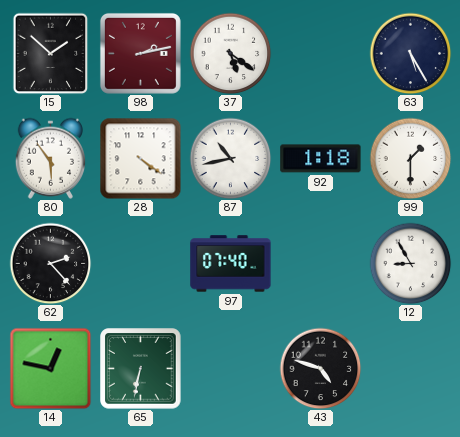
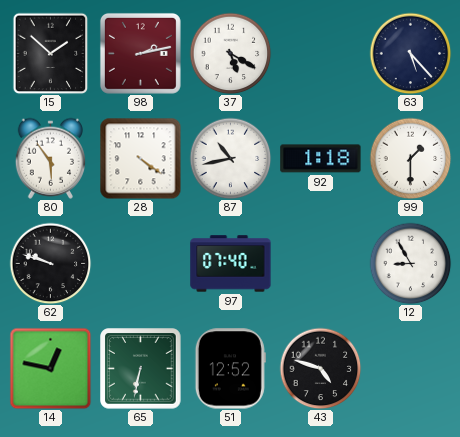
37: 5:21 -> 5:20
63: 5:25 -> 5:23
62: 2:23 -> 9:48
51: none -> 12:52
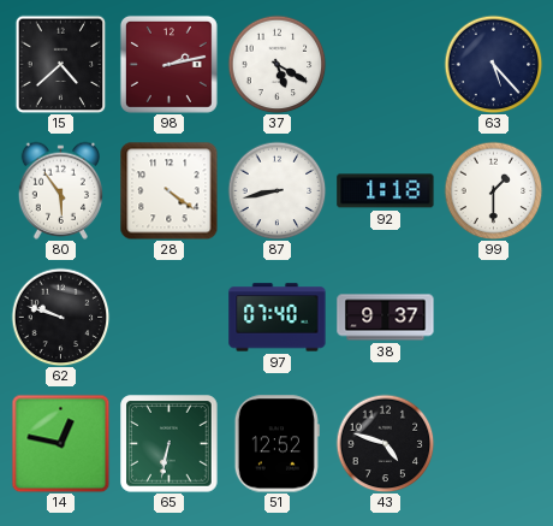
15: 1:52 -> 4:38
87: 10:43 -> 8:43
38: none -> 9:37
12: 8:55 -> none
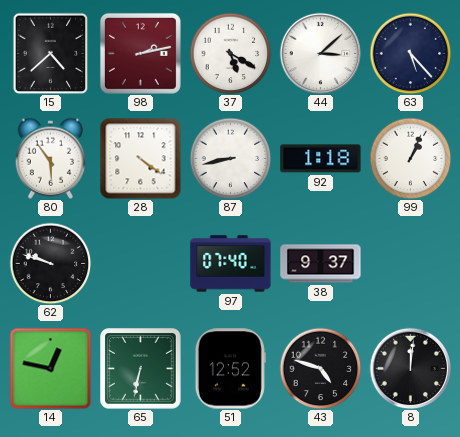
44: none -> 3:08
99: 1:30 -> 1:04
8: none -> 12:01
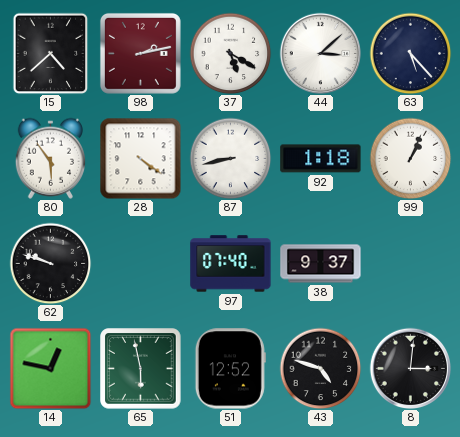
65: 6:32 -> 5:58
8: 12:01 -> 3:01
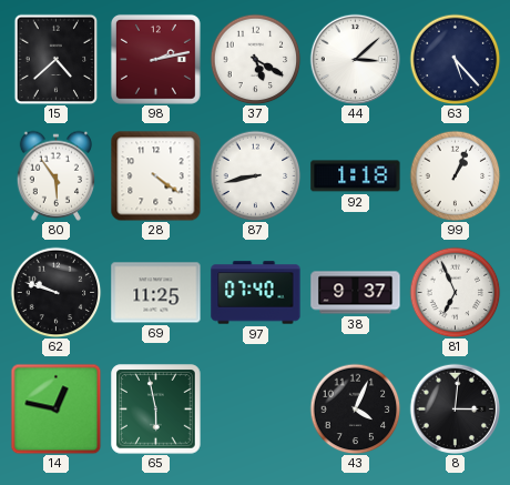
69: none -> 11:25
81: none -> 6:56
51: 12:52 -> none
43: 4:48 -> 4:04
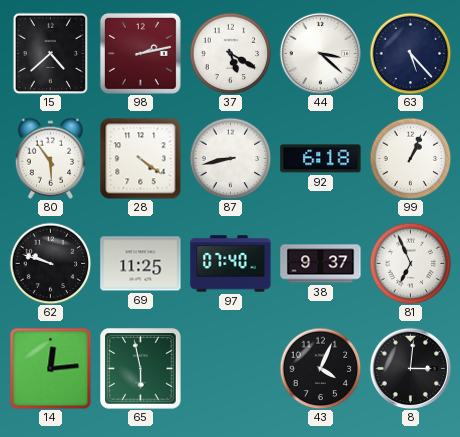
44: 3:08 -> 3:22
92: 1:18 -> 6:18
14: 12:47 -> 12:14
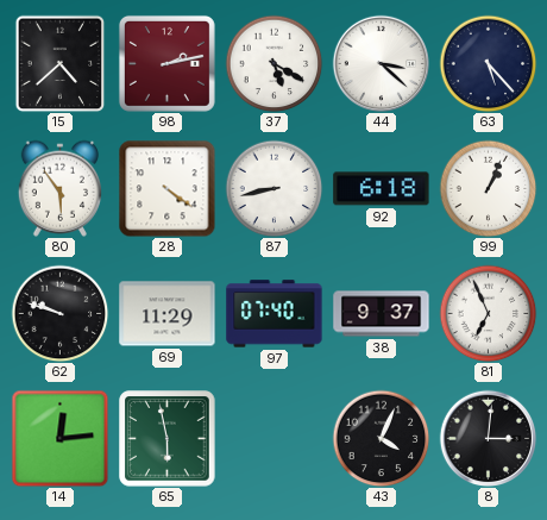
69: 11:25 -> 11:29
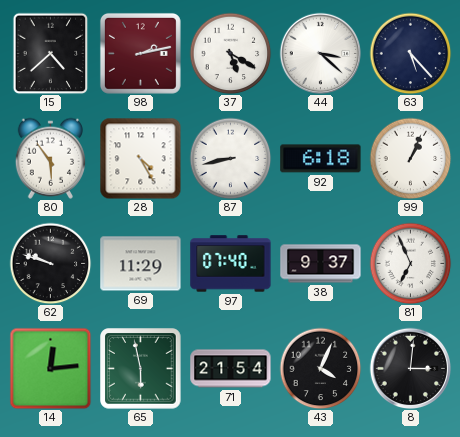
28: 4:21 -> 4:25
71: none -> 21:54
